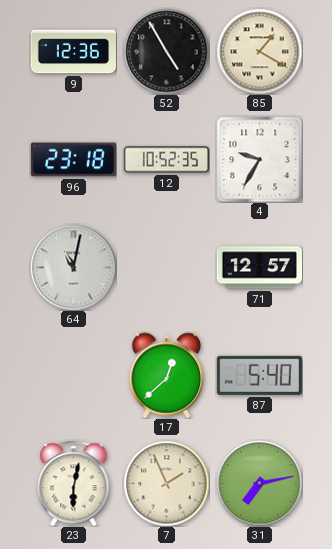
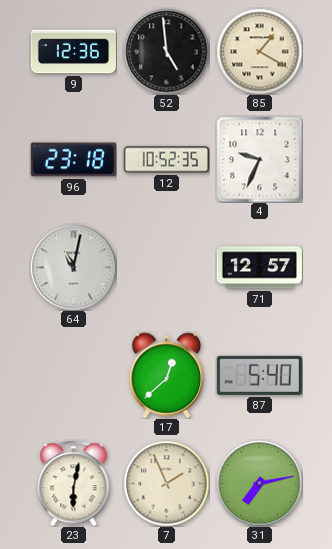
52: 4:55 -> 4:59
4: 9:35 -> 9:34
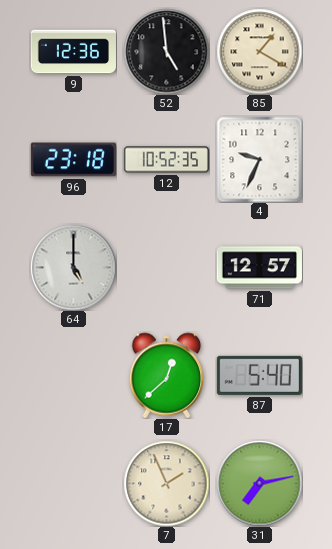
64: 11:02 -> 5:00
23: 6:02 -> none
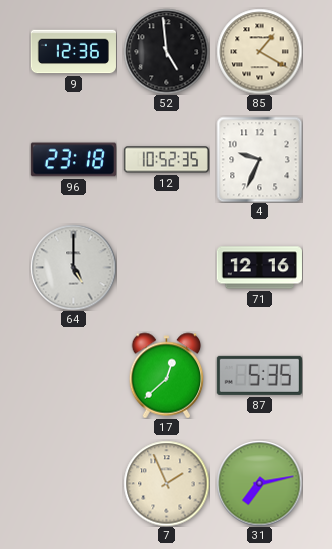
71: 12:57 -> 12:16
87: 5:40 -> 5:35
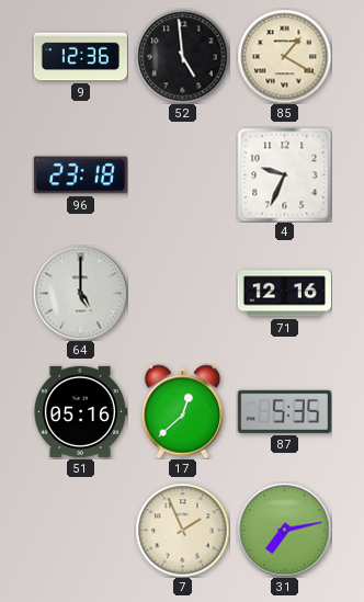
12: 10:52 -> none
51: none -> 05:16
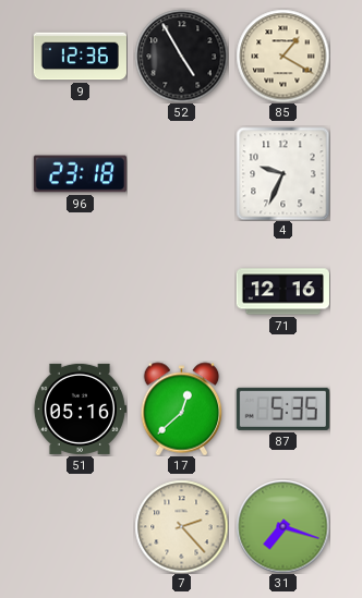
52: 4:59 -> 4:55
64: 5:00 -> none
7: 1:56 -> 2:23
31: 7:13 -> 7:18
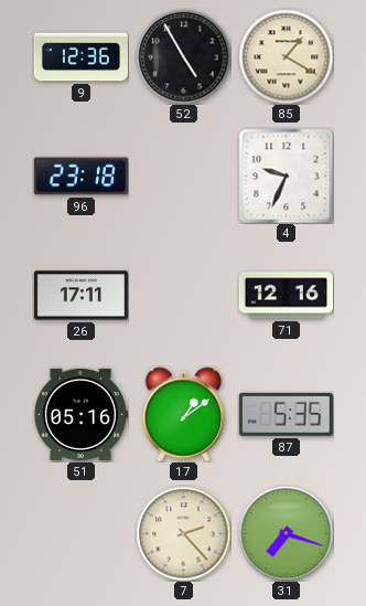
26: none -> 17:11
17: 12:38 -> 1:09
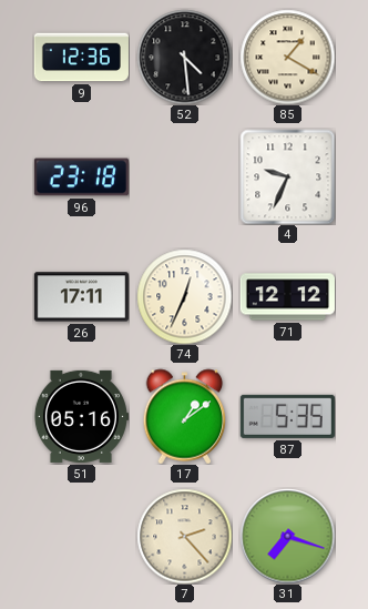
52: 4:55 -> 4:29
74: none -> 12:34
71: 12:16 -> 12:12
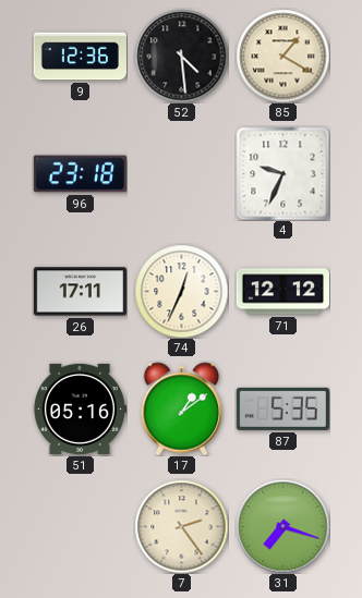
7: 2:23 -> 2:24
